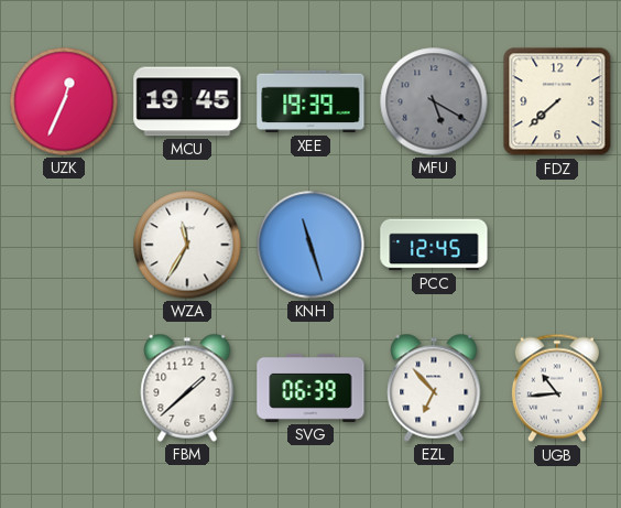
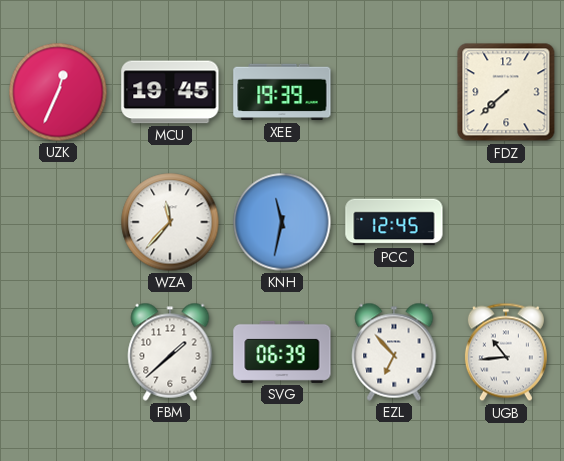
MFU: 5:20 -> none
WZA: 11:35 -> 11:37
KNH: 11:27 -> 11:32
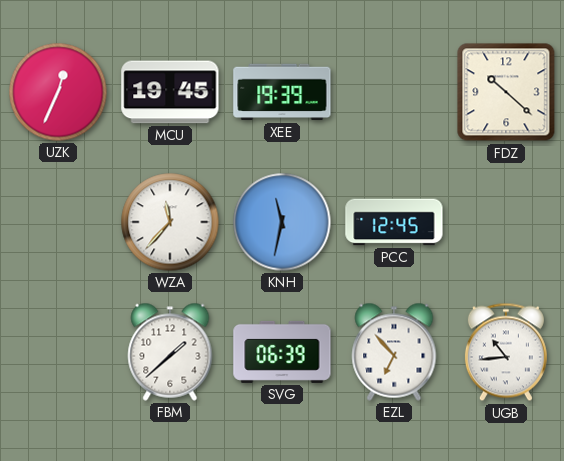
FDZ: 7:38 -> 10:22
